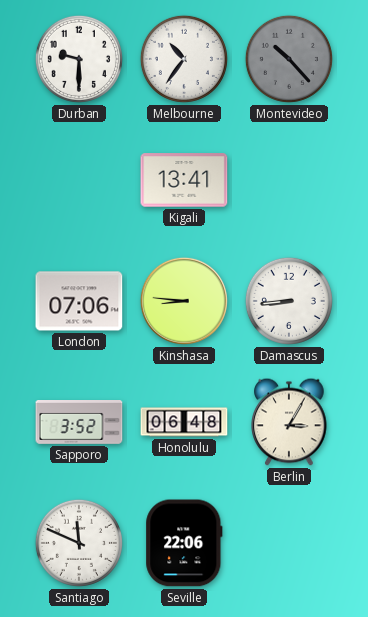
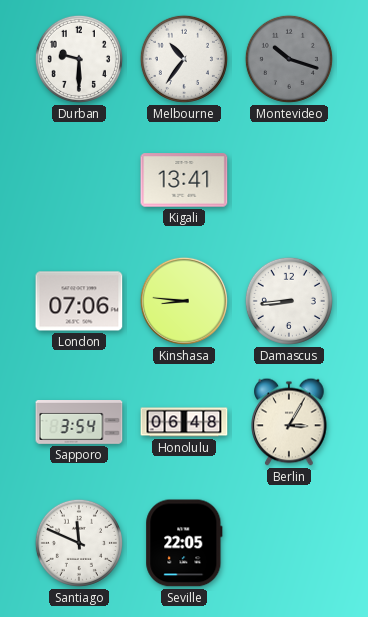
Montevideo: 10:23 -> 10:18
Sapporo: 3:52 -> 3:54
Seville: 22:06 -> 22:05
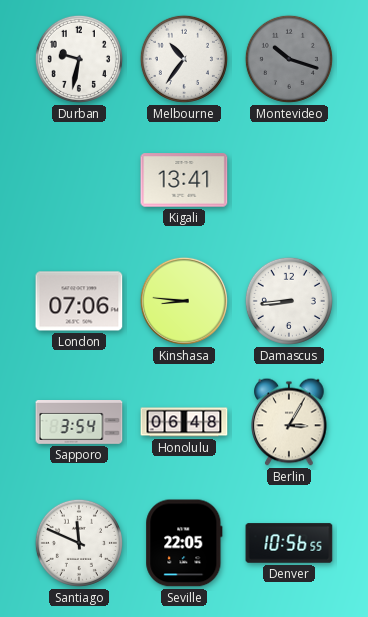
Durban: 9:30 -> 9:32
Denver: none -> 10:56
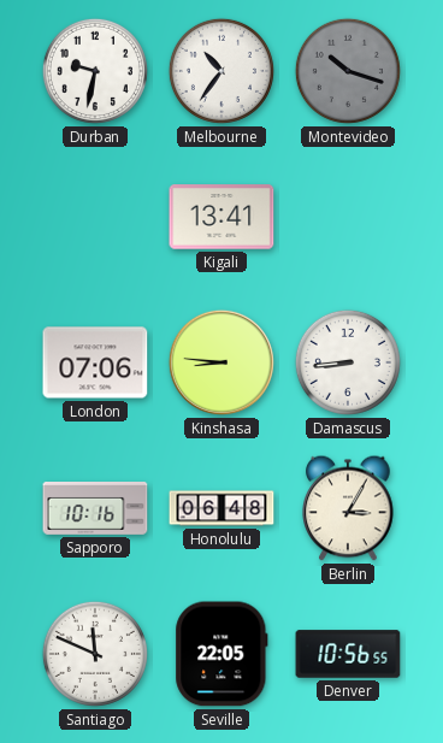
Sapporo: 3:54 -> 10:16
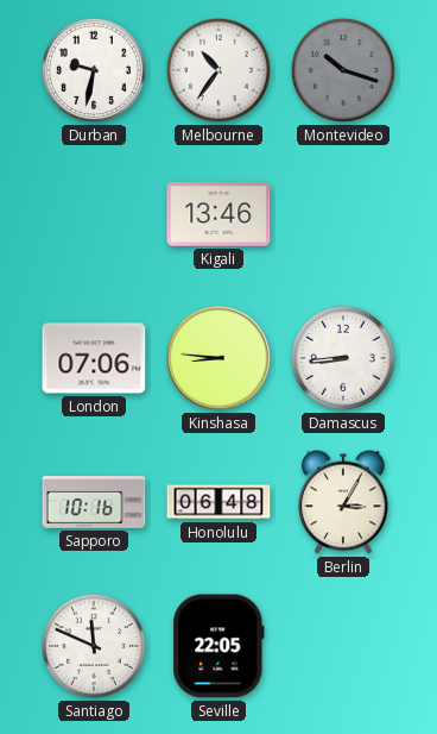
Kigali: 13:41 -> 13:46
Denver: 10:56 -> none
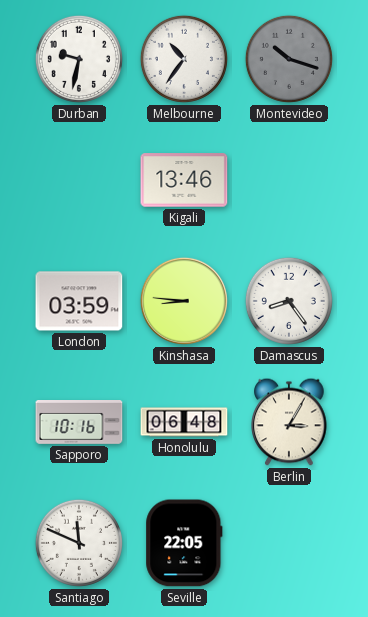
London: 07:06 -> 03:59
Damascus: 8:44 -> 8:24
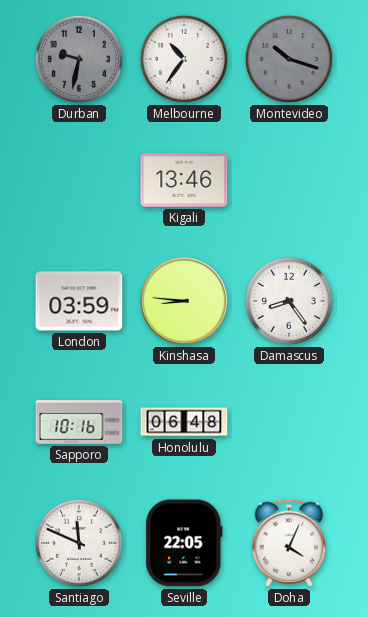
Durban dial: white -> grey
Berlin: 3:05 -> none
Doha: none -> 4:04
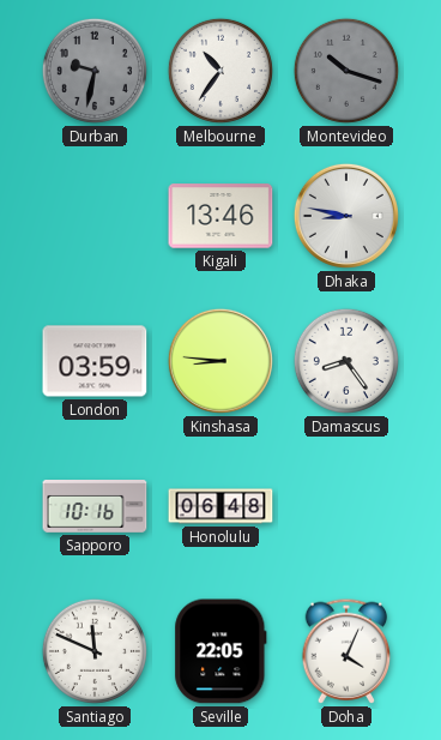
Dhaka: none -> 8:47
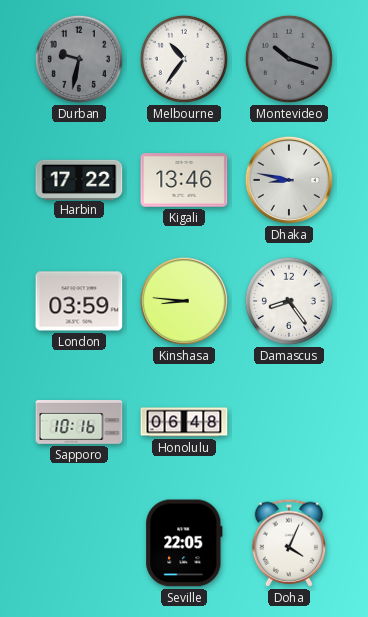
Harbin: none -> 17:22
Santiago: 11:49 -> none
